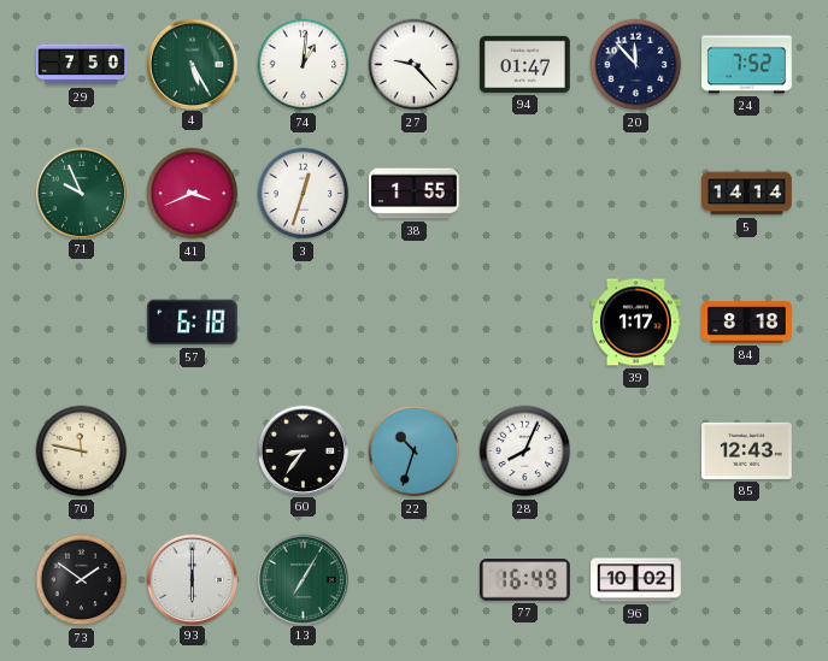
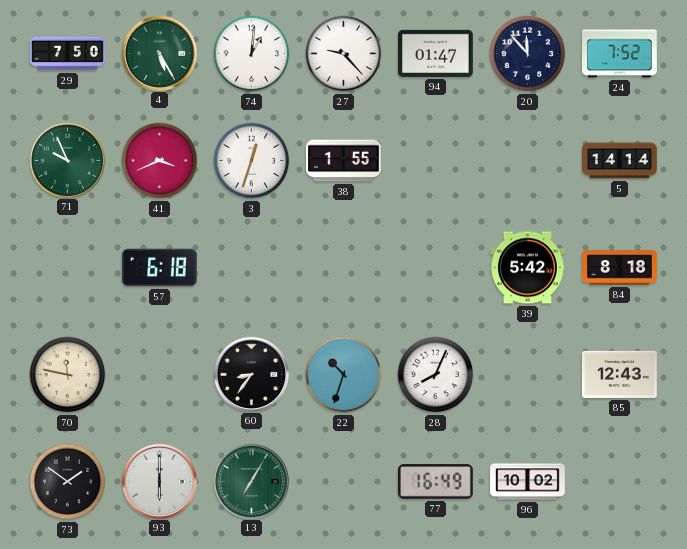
39: 1:17 -> 5:42
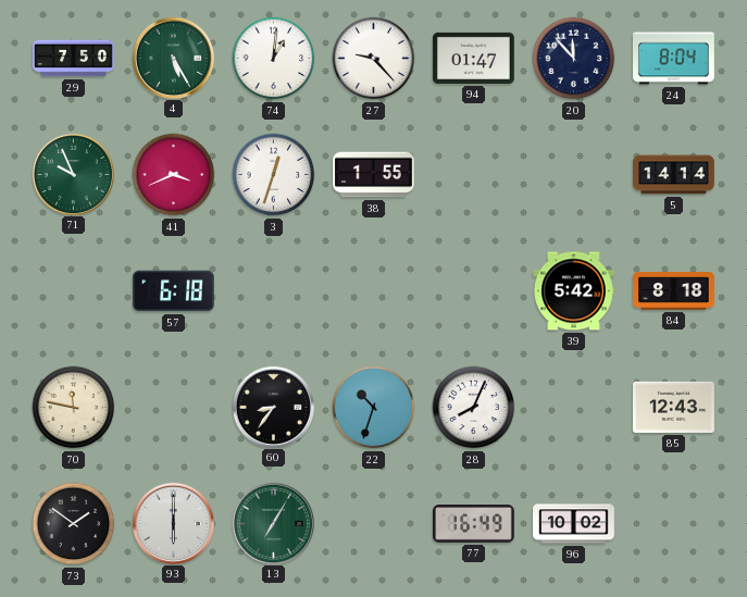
24: 7:52 -> 8:04
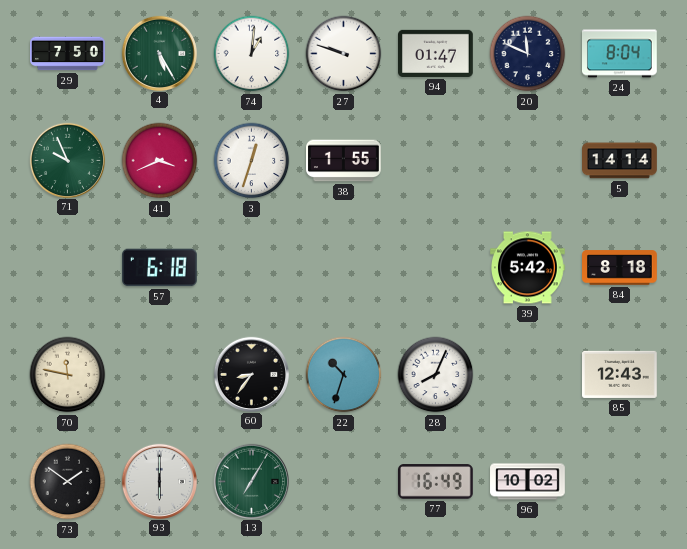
27: 9:23 -> 9:48
20: 11:53 -> 11:49
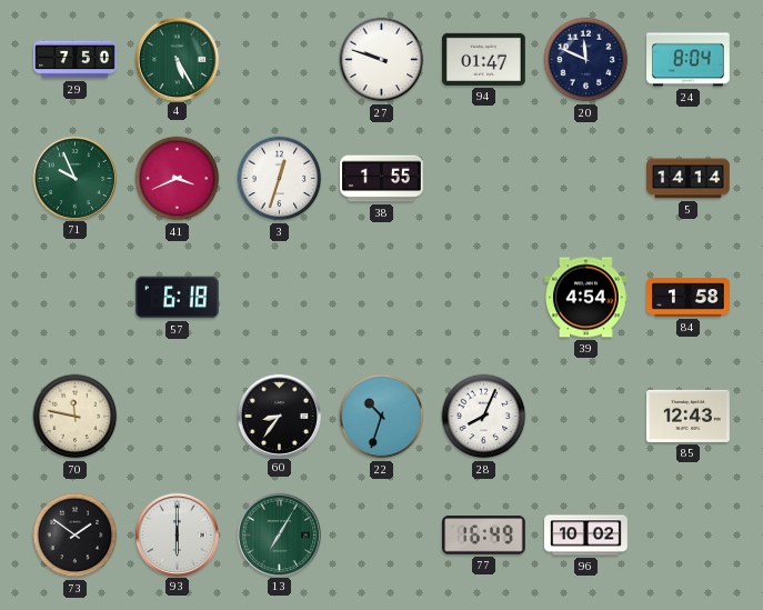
74: 1:01 -> none
39: 5:42 -> 4:54
84: 8:18 -> 1:58
